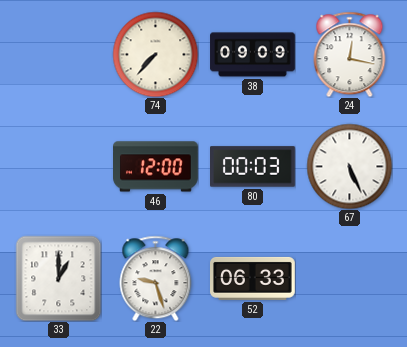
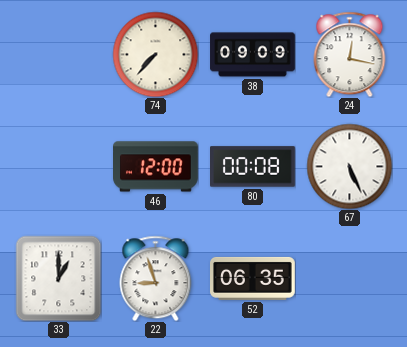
80: 00:03 -> 00:08
22: 9:27 -> 8:57
52: 06:33 -> 06:35
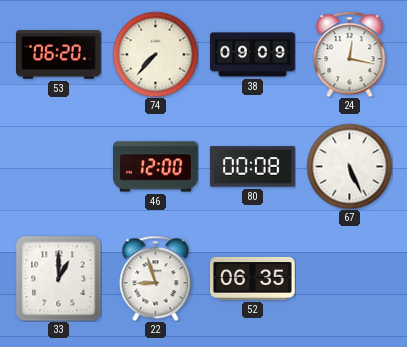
53: none -> 06:20
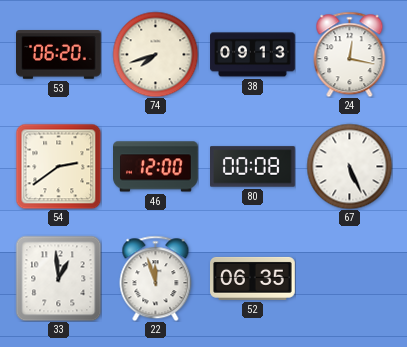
74: 7:37 -> 7:42
38: 09:09 -> 09:13
54: none -> 2:39
33: 1:00 -> 12:59
22: 8:57 -> 11:57
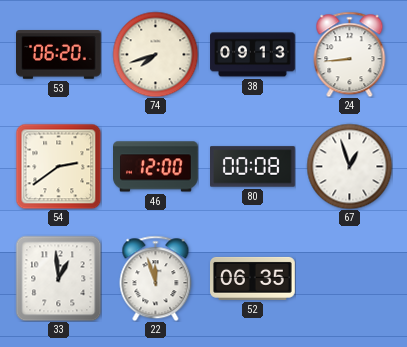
24: 12:17 -> 8:44
67: 5:26 -> 12:57
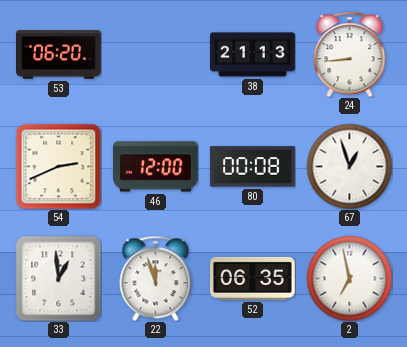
74: 7:42 -> none
38: 09:13 -> 21:13
54: 2:39 -> 2:41
2: none -> 6:58
